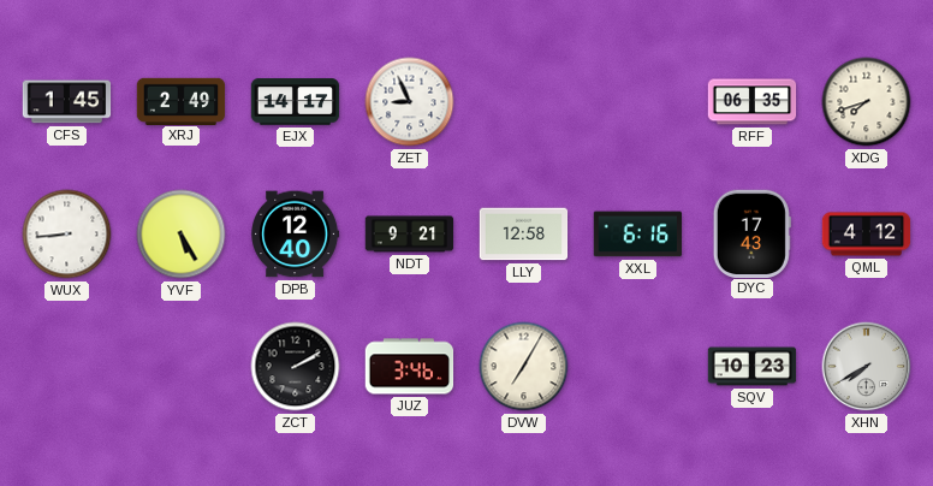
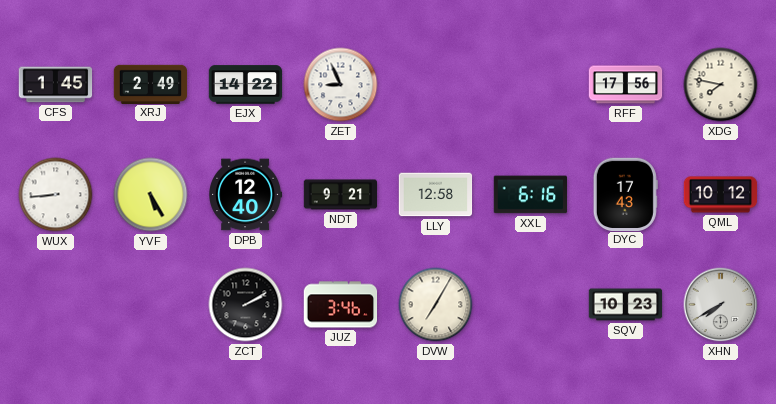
EJX: 14:17 -> 14:22
RFF: 06:35 -> 17:56
XDG: 7:42 -> 7:47
QML: 4:12 -> 10:12
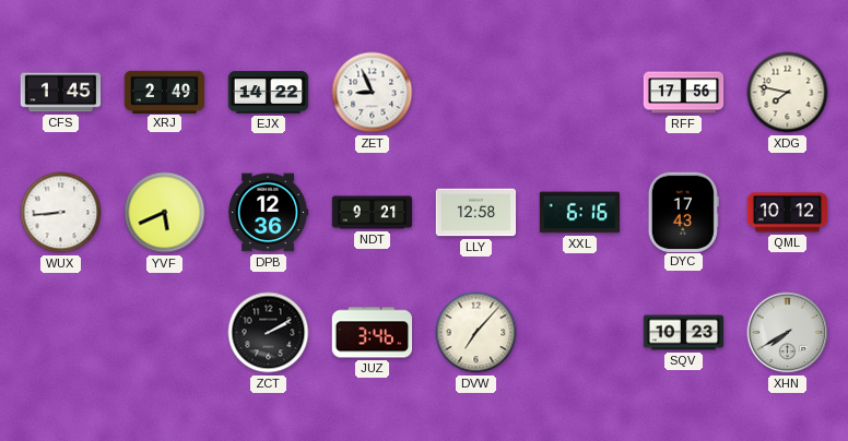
YVF: 5:25 -> 5:41
DPB: 12:40 -> 12:36
DVW: 7:05 -> 7:07
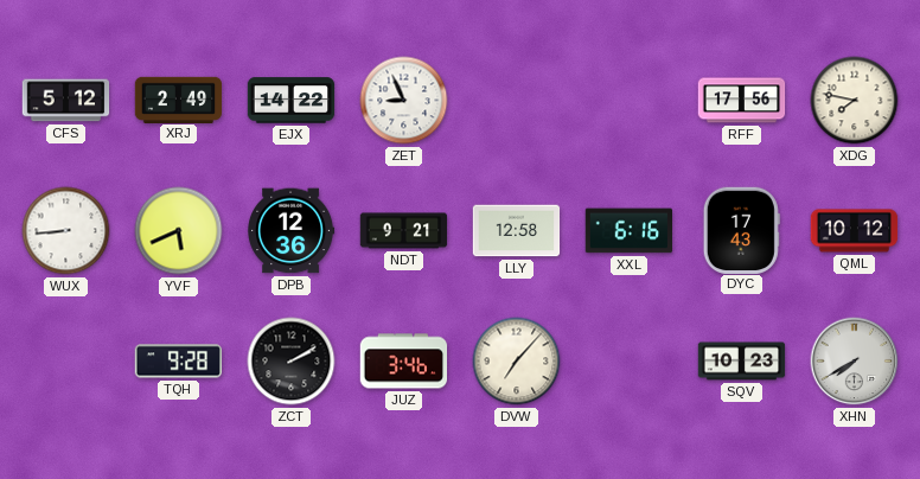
CFS: 1:45 -> 5:12
TQH: none -> 9:28
